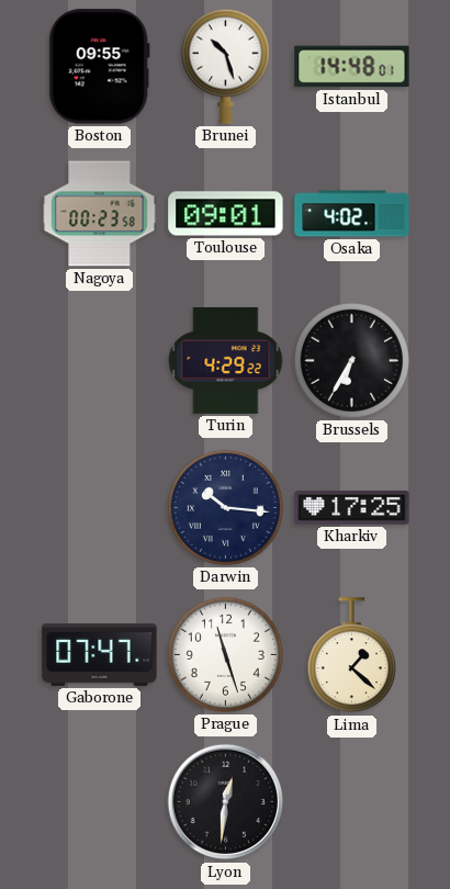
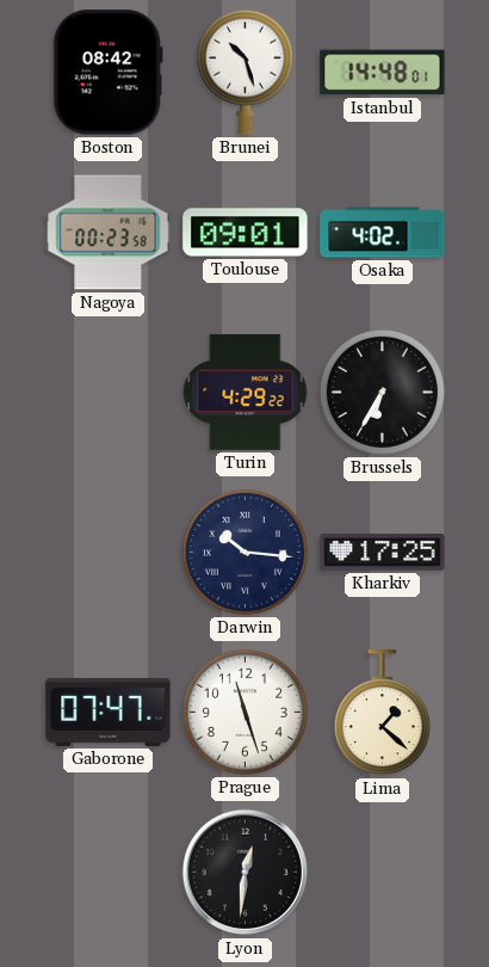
Boston: 09:55 -> 08:42
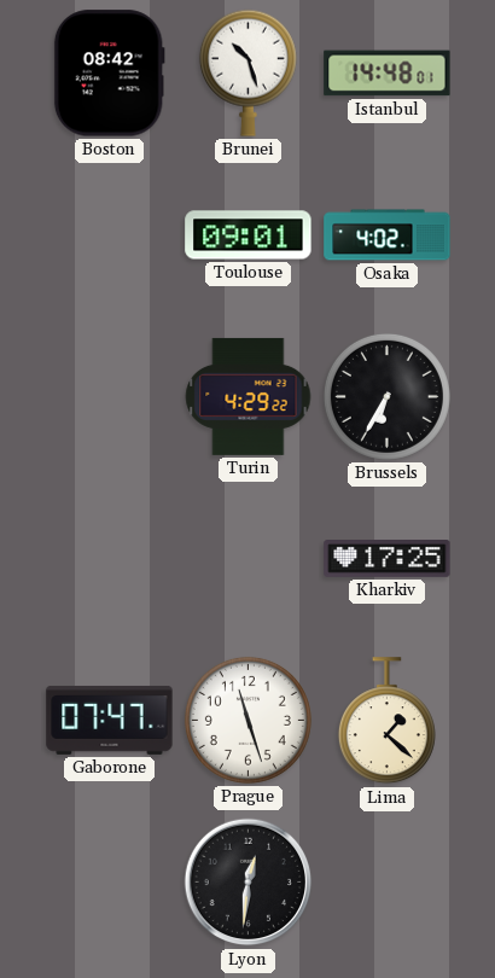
Nagoya: 00:23 -> none
Darwin: 10:16 -> none
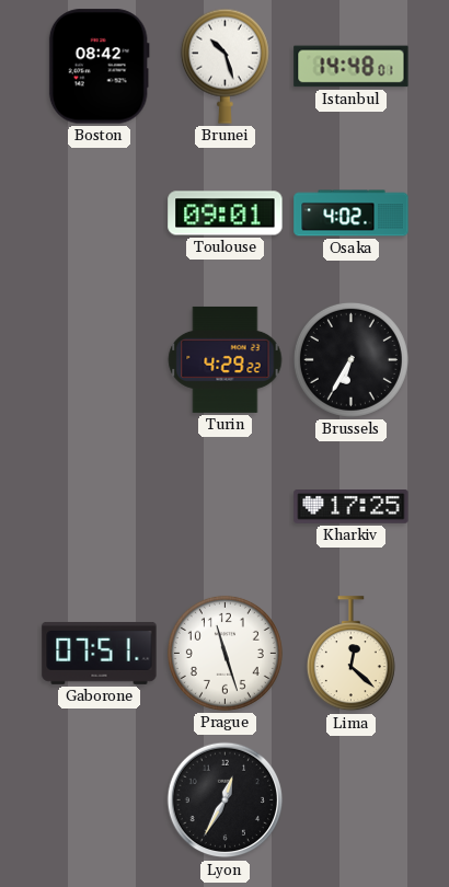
Gaborone: 07:47 -> 07:51
Lima: 1:22 -> 12:22
Lyon: 12:31 -> 12:35
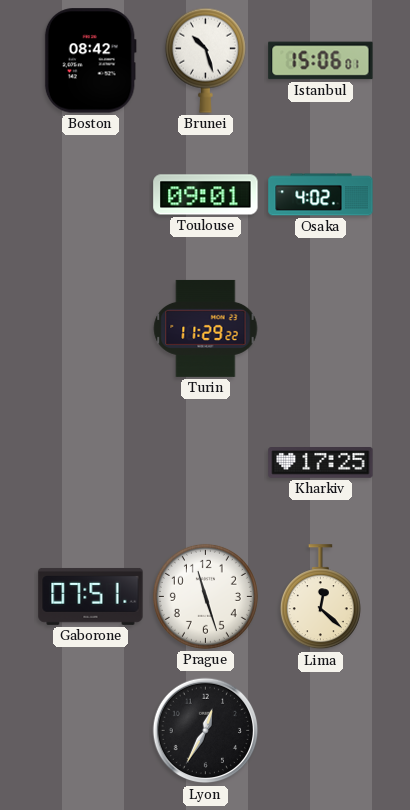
Istanbul: 14:48 -> 15:06
Turin: 4:29 -> 11:29
Brussels: 6:35 -> none
